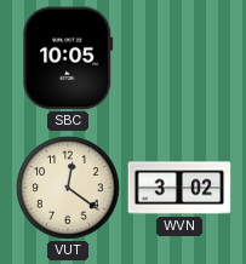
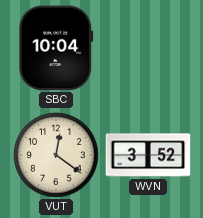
SBC: 10:05 -> 10:04
WVN: 3:02 -> 3:52
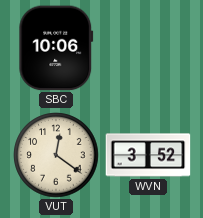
SBC: 10:04 -> 10:06
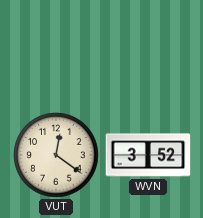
SBC: 10:06 -> none
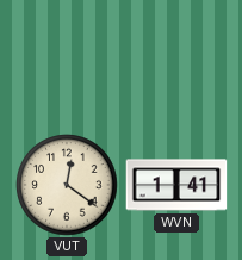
WVN: 3:52 -> 1:41
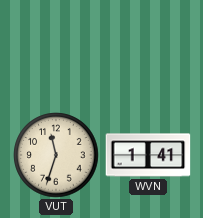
VUT: 12:21 -> 11:33
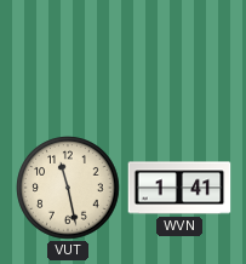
VUT: 11:33 -> 11:28
